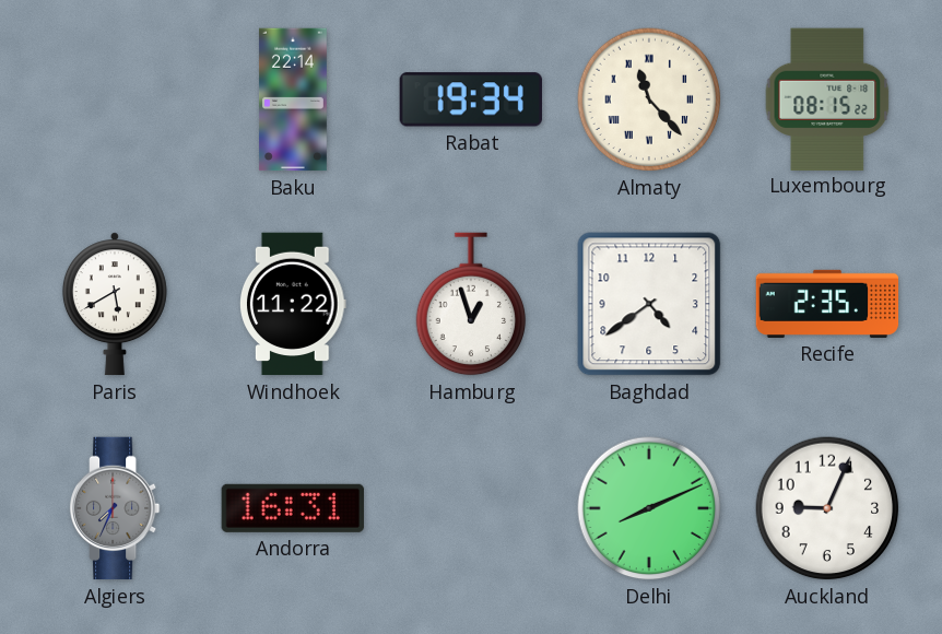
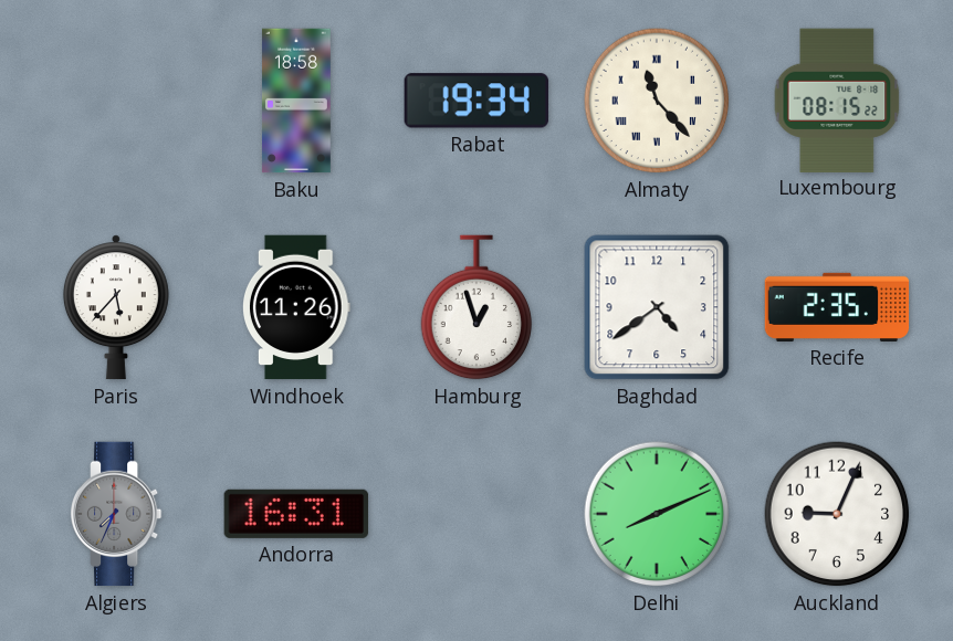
Baku: 22:14 -> 18:58
Paris: 5:40 -> 5:37
Windhoek: 11:22 -> 11:26
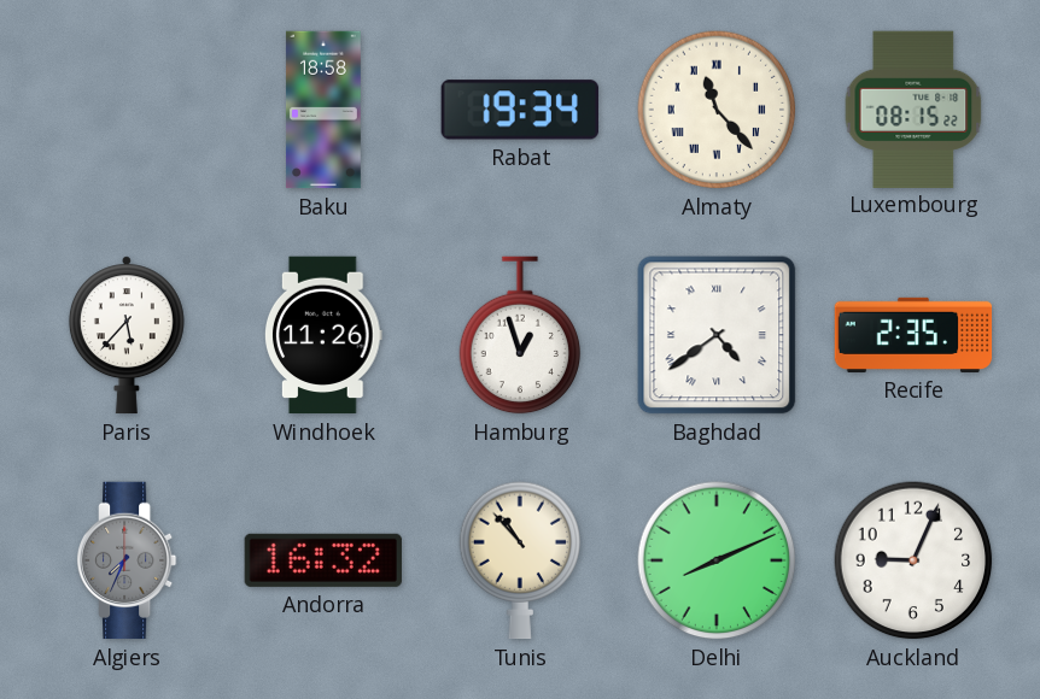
Baghdad numerals: Arabic -> Roman
Andorra: 16:31 -> 16:32
Tunis: none -> 10:53
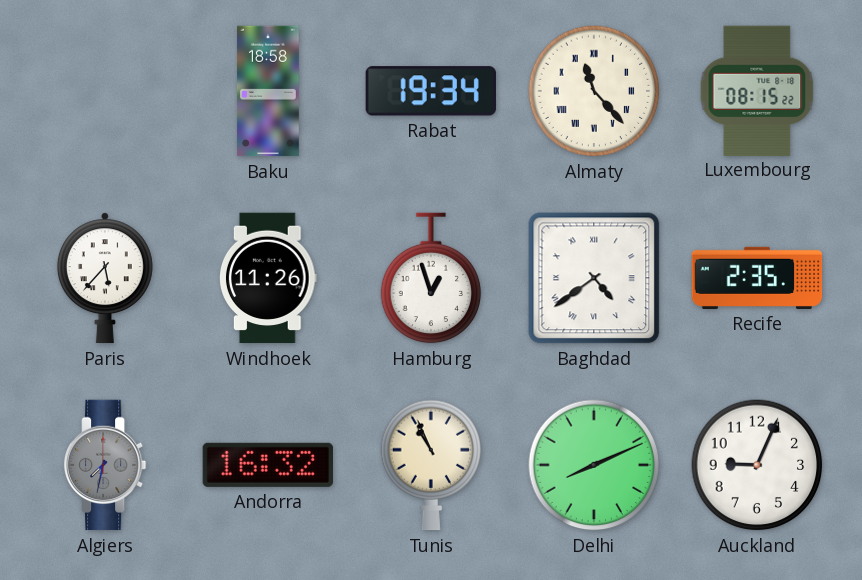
Algiers: 7:34 -> 7:32
Tunis: 10:53 -> 10:56
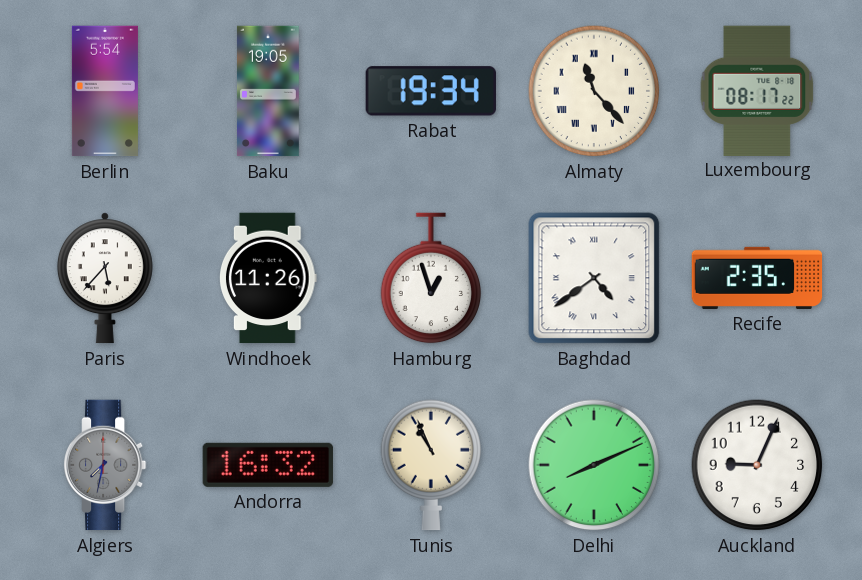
Berlin: none -> 5:54
Baku: 18:58 -> 19:05
Luxembourg: 08:15 -> 08:17
